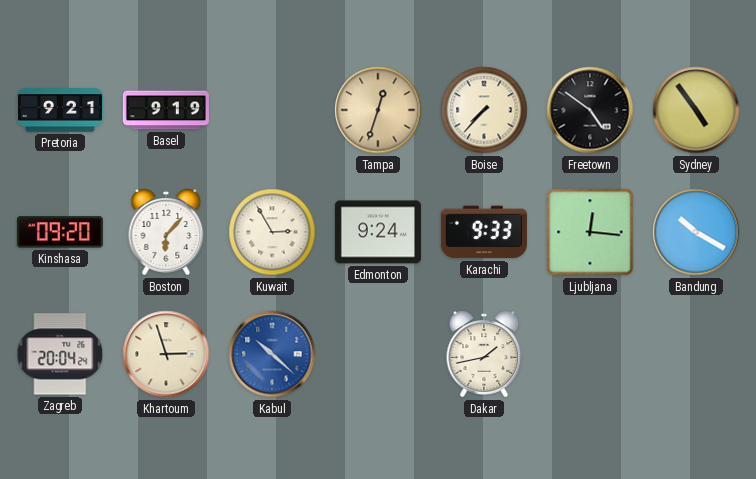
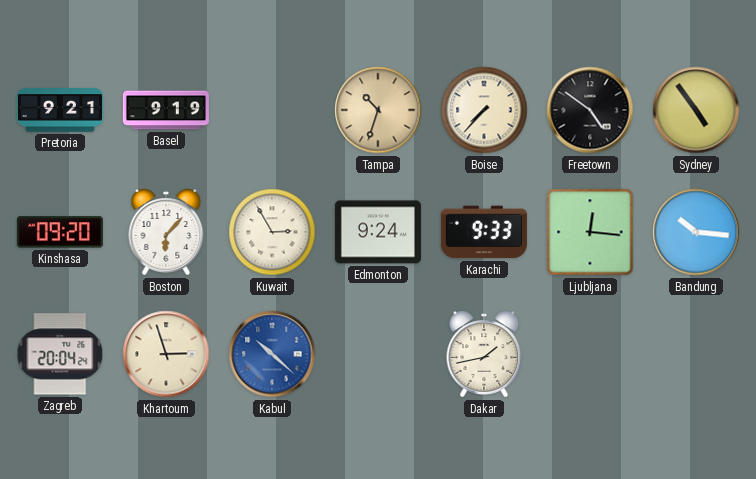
Tampa: 12:33 -> 10:33
Bandung: 10:20 -> 10:16
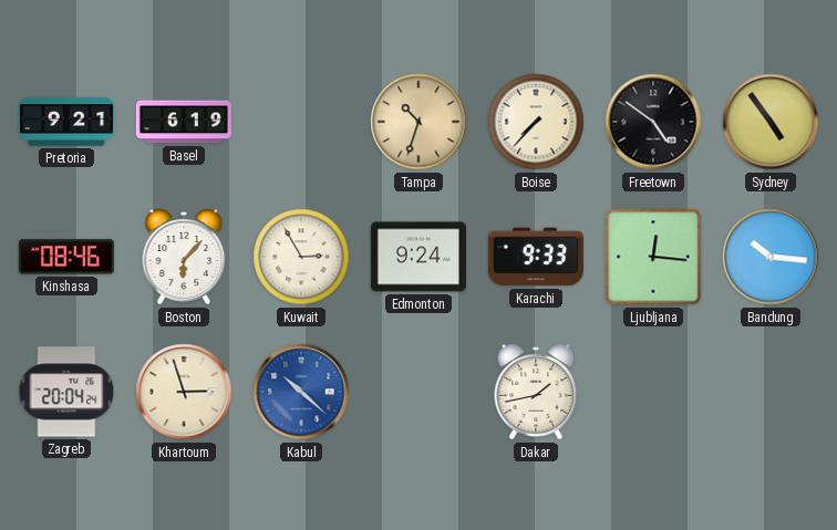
Basel: 9:19 -> 6:19
Kinshasa: 09:20 -> 08:46
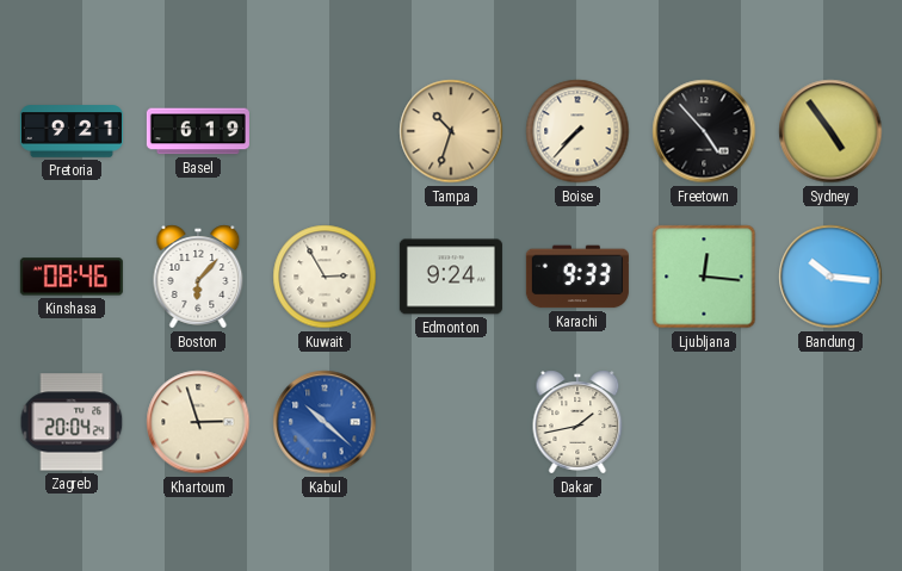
Freetown: 4:51 -> 4:53
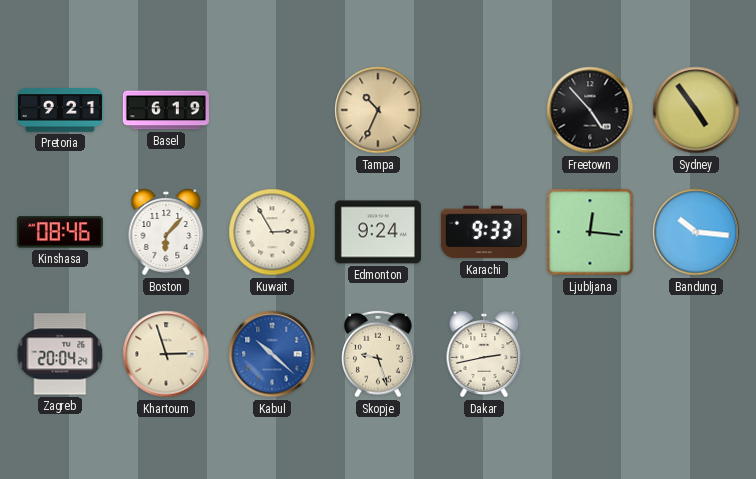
Tampa: 10:33 -> 10:34
Boise: 7:37 -> none
Skopje: none -> 9:27
Dakar: 1:43 -> 2:43
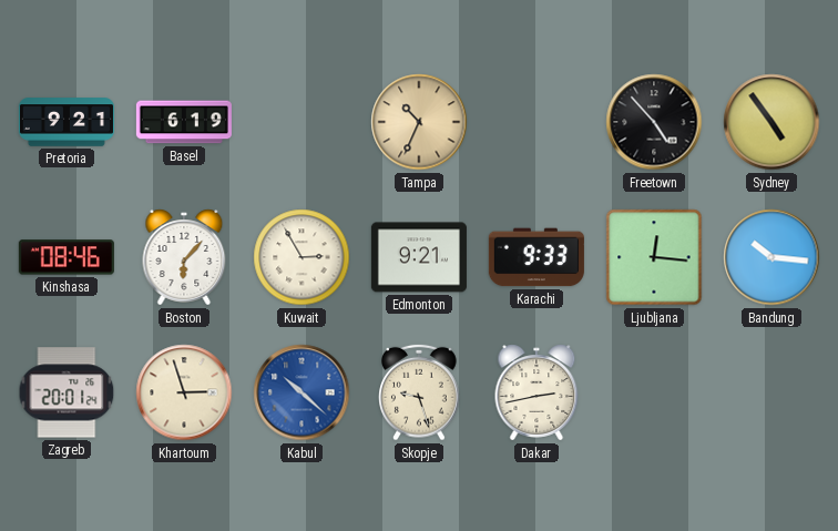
Edmonton: 9:24 -> 9:21
Zagreb: 20:04 -> 20:01
